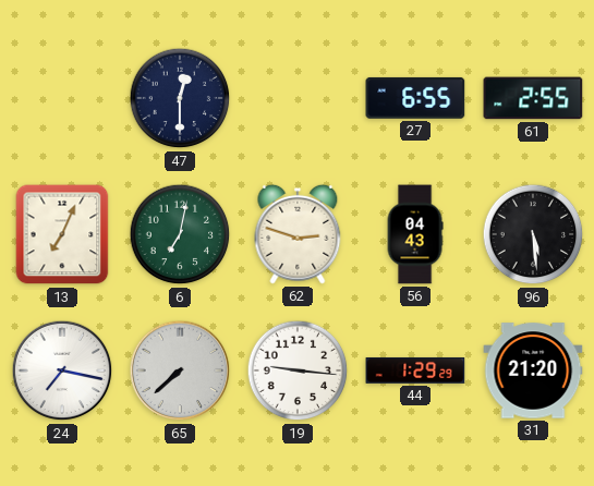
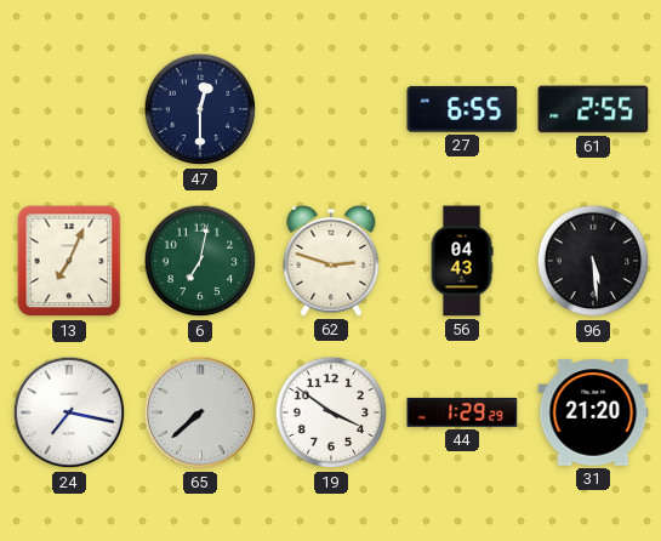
19: 9:16 -> 3:51
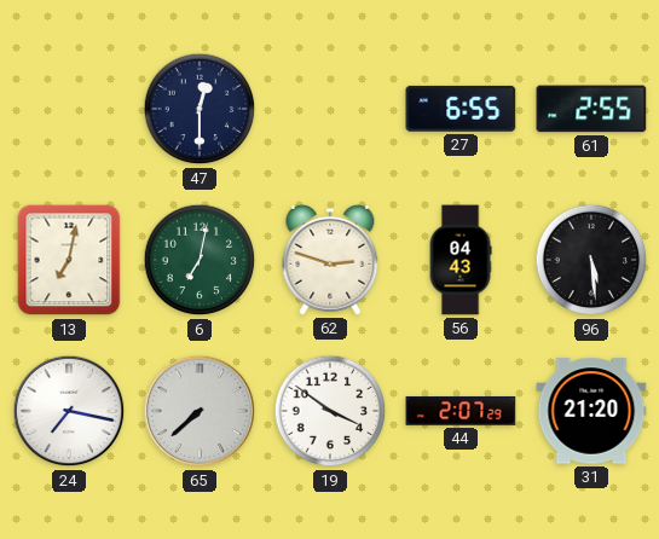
13: 7:04 -> 7:02
44: 1:29 -> 2:07
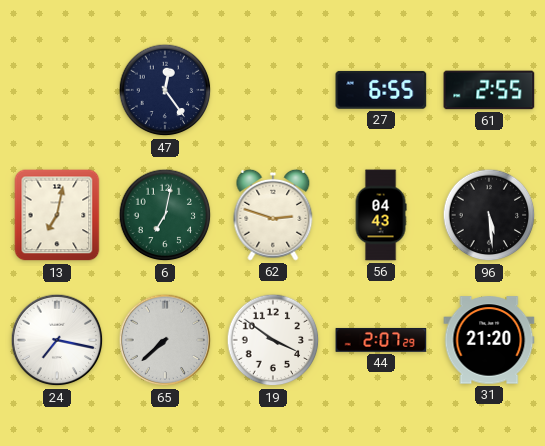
47: 12:30 -> 12:24
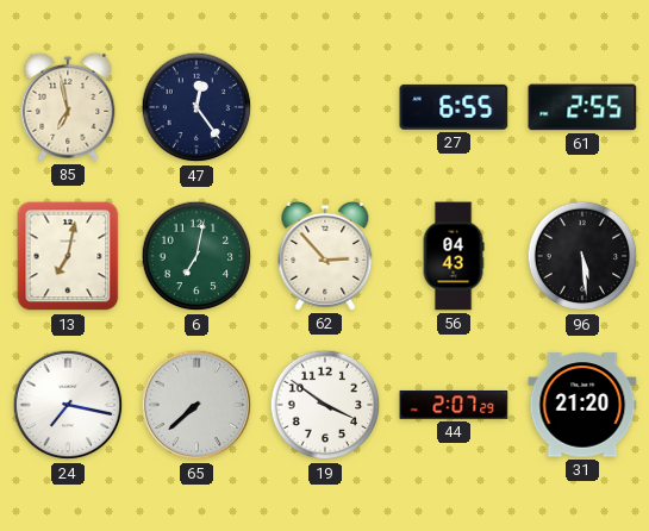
85: none -> 6:58
62: 2:48 -> 2:53
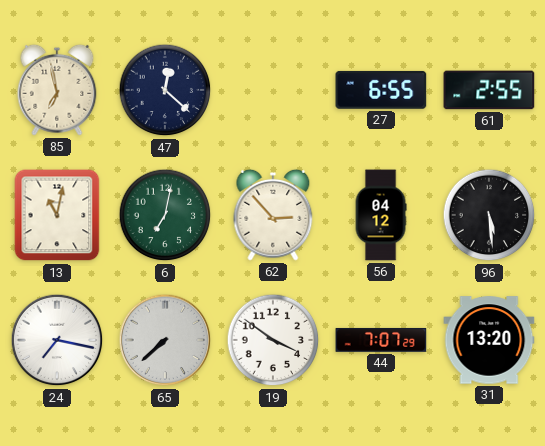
47: 12:24 -> 12:22
13: 7:02 -> 11:02
56: 04:43 -> 04:12
44: 2:07 -> 7:07
31: 21:20 -> 13:20
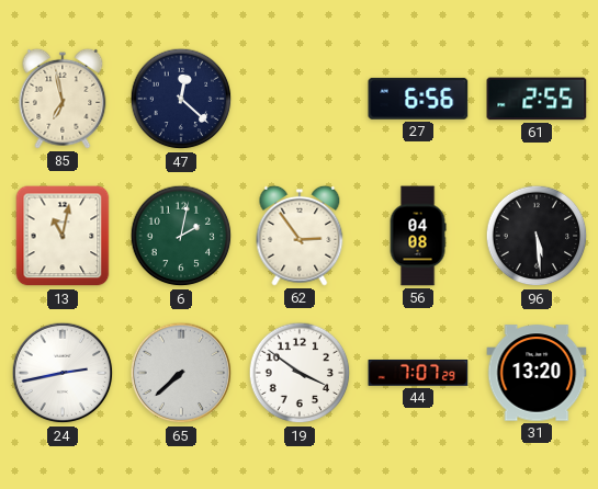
27: 6:55 -> 6:56
6: 7:02 -> 2:02
62: 2:53 -> 2:54
56: 04:12 -> 04:08
24: 7:17 -> 2:43
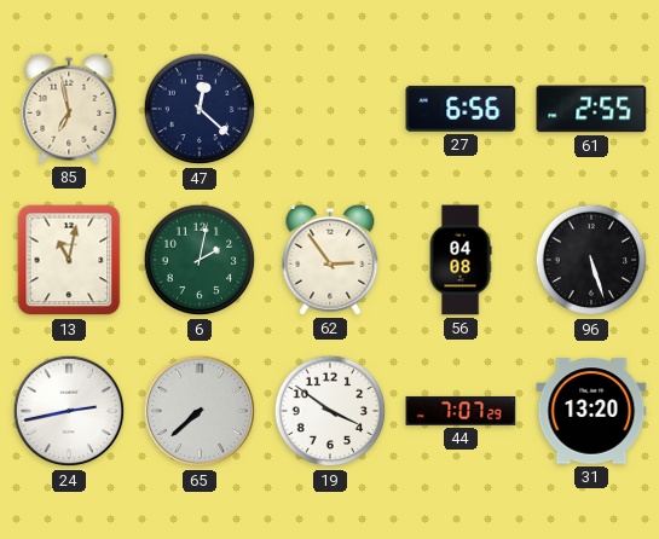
96: 5:29 -> 5:27
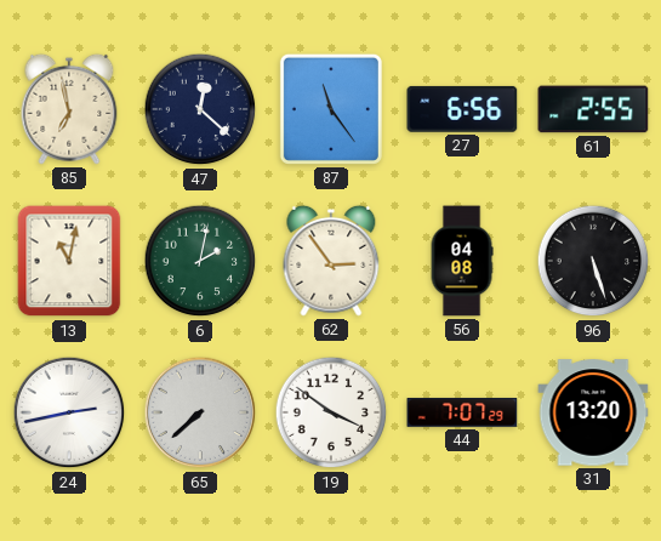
87: none -> 11:24
